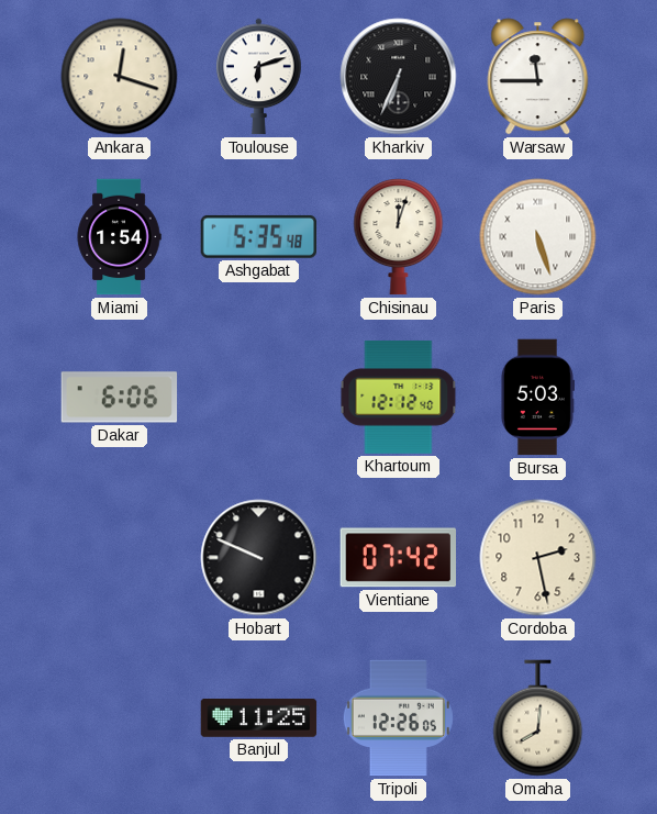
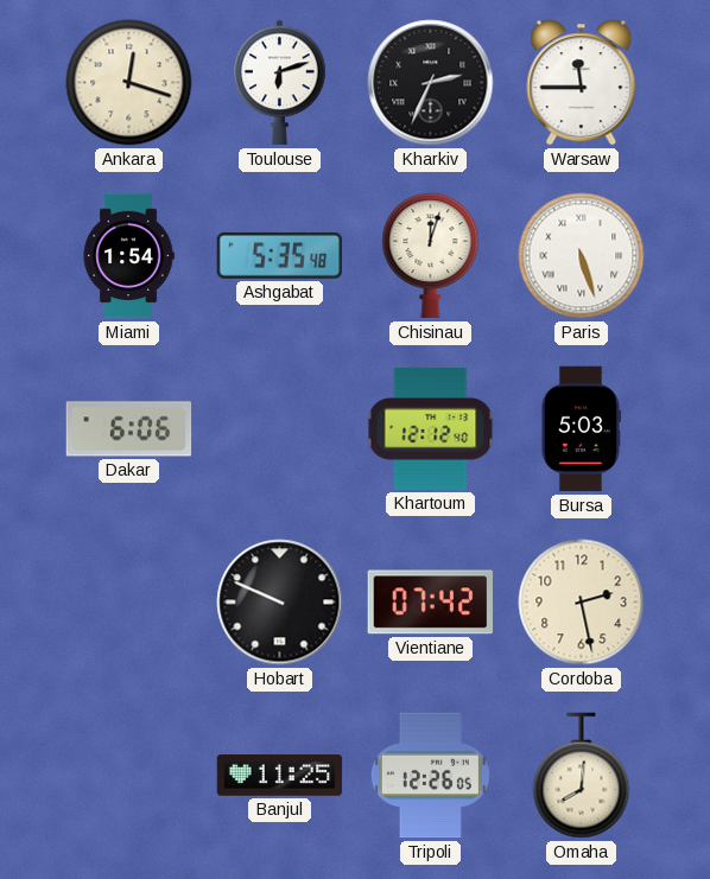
Kharkiv: 6:34 -> 2:34
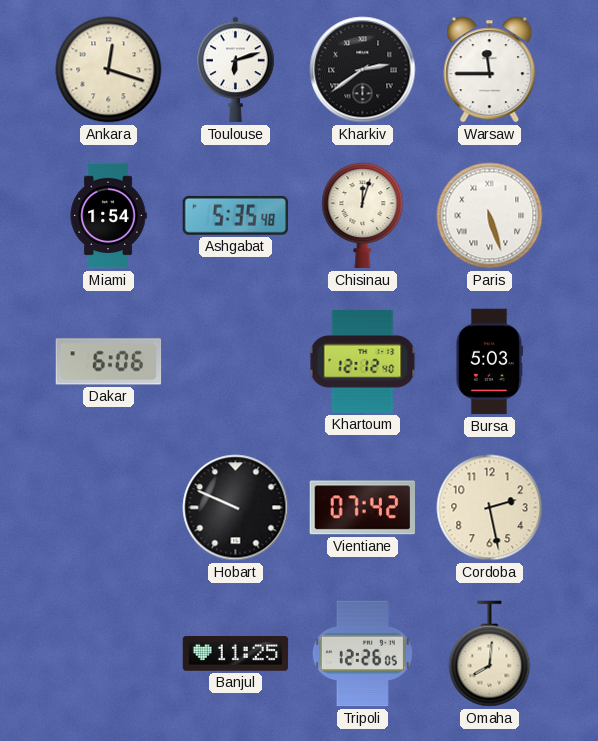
Kharkiv: 2:34 -> 2:39
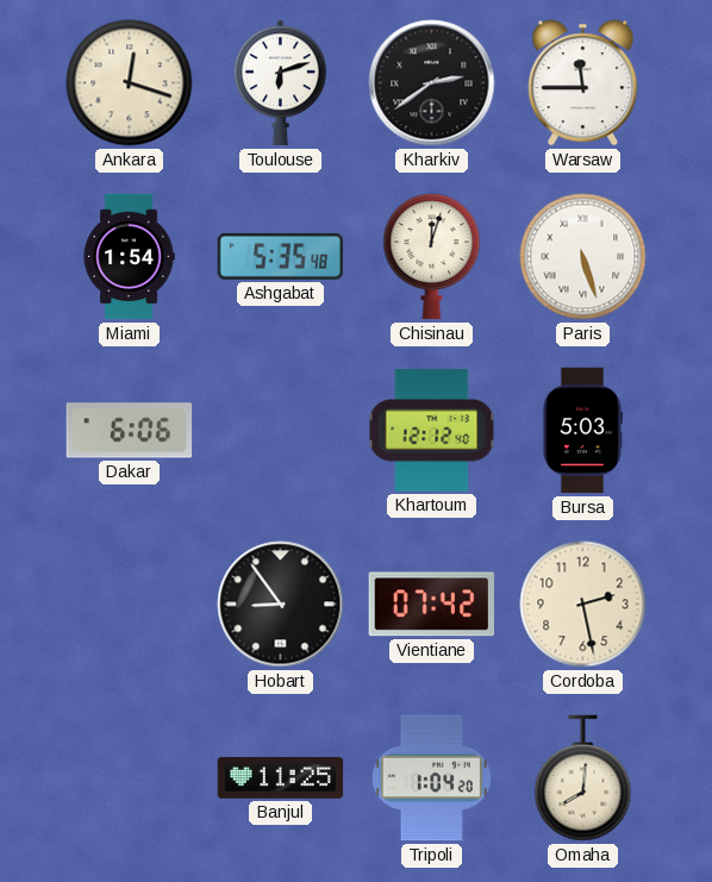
Hobart: 9:49 -> 8:54
Tripoli: 12:26 -> 1:04
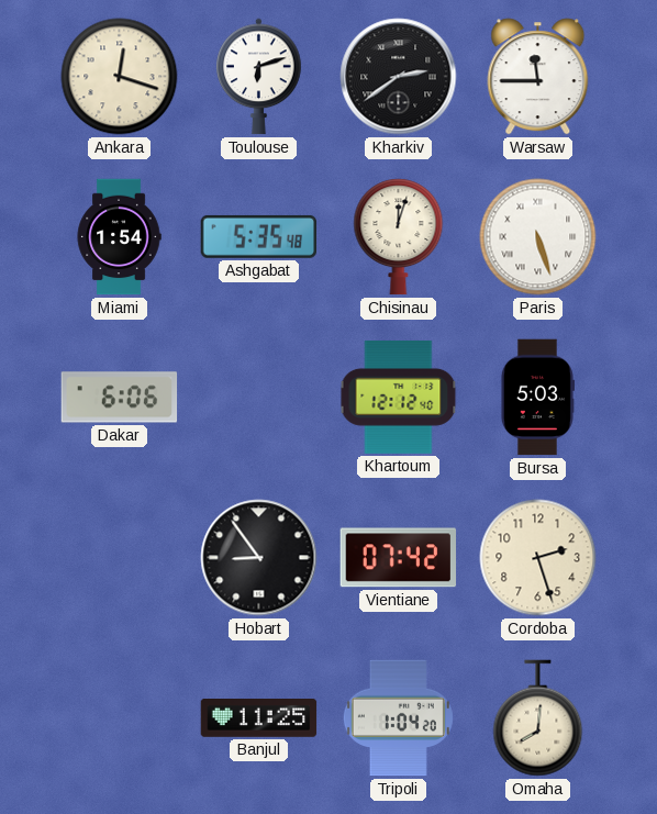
Cordoba: 2:28 -> 2:27
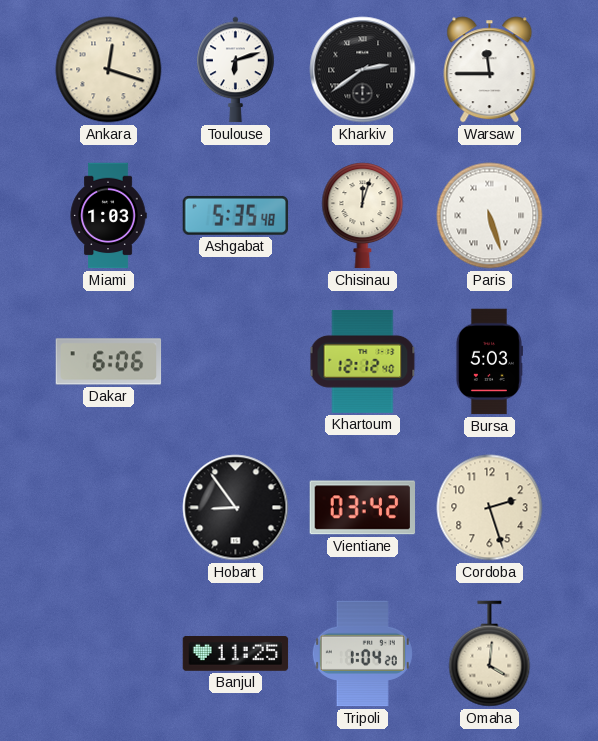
Miami: 1:54 -> 1:03
Vientiane: 07:42 -> 03:42
Omaha: 8:01 -> 4:01
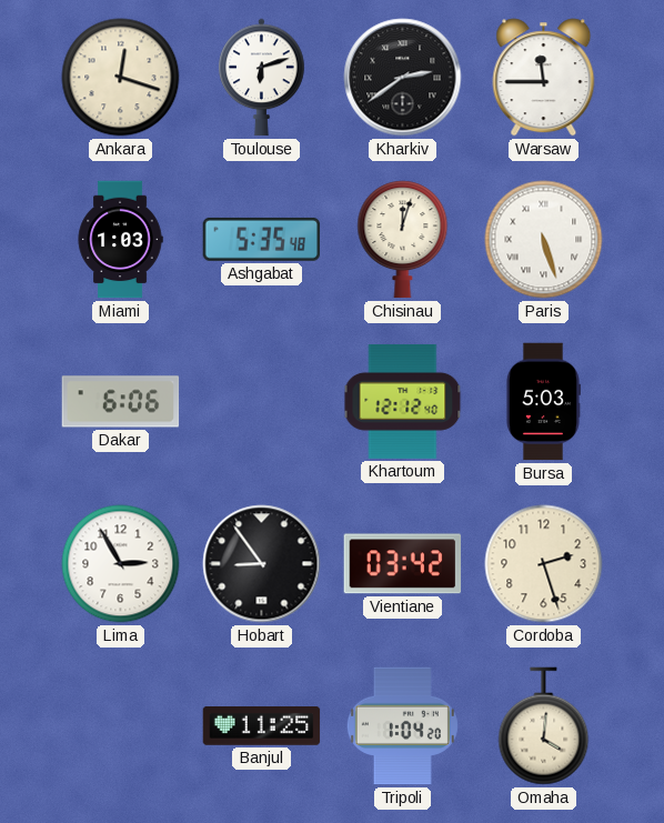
Lima: none -> 2:55
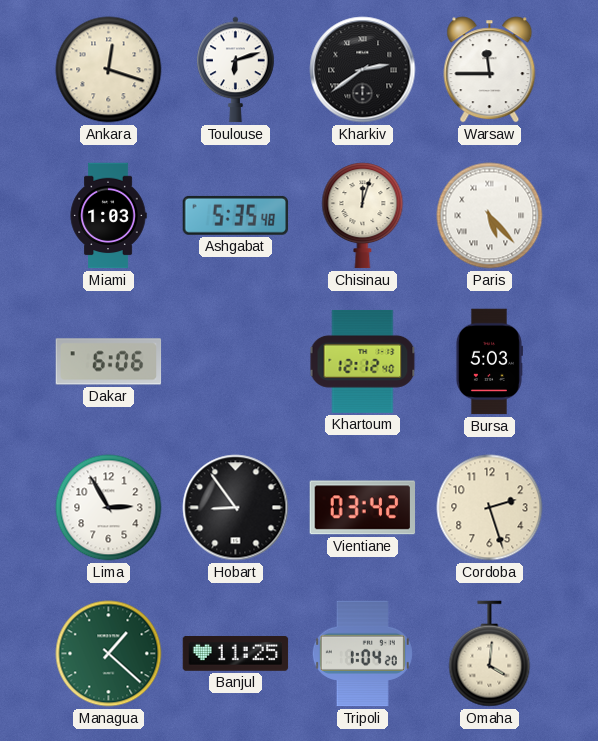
Paris: 5:27 -> 5:23
Managua: none -> 1:22
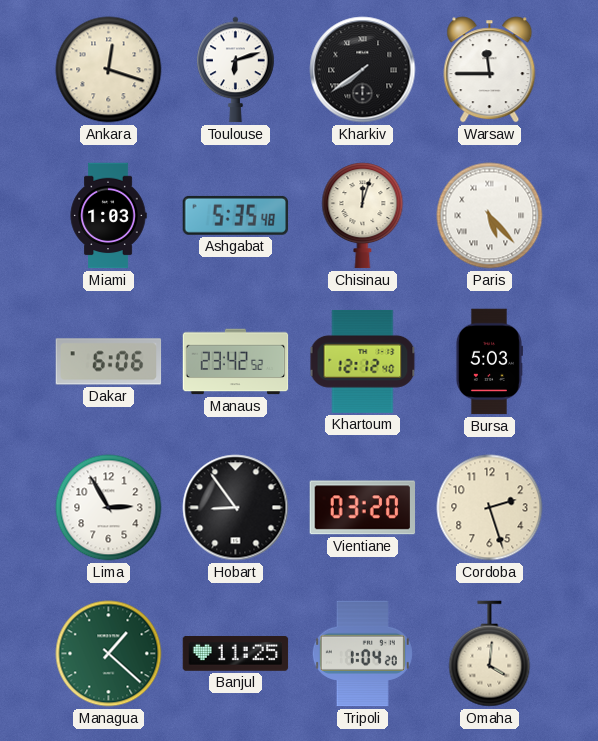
Kharkiv: 2:39 -> 7:39
Manaus: none -> 23:42
Vientiane: 03:42 -> 03:20
